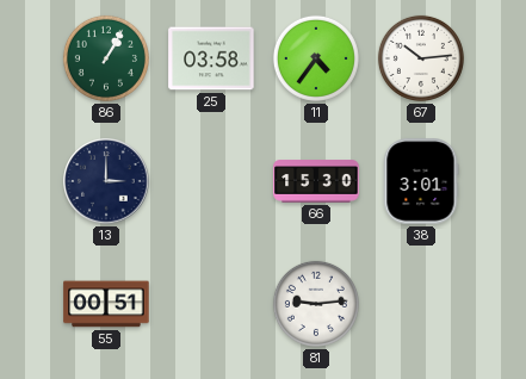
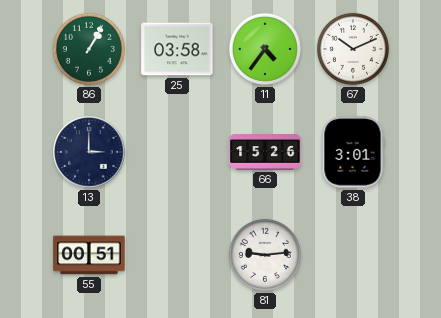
67: 10:14 -> 10:11
66: 15:30 -> 15:26
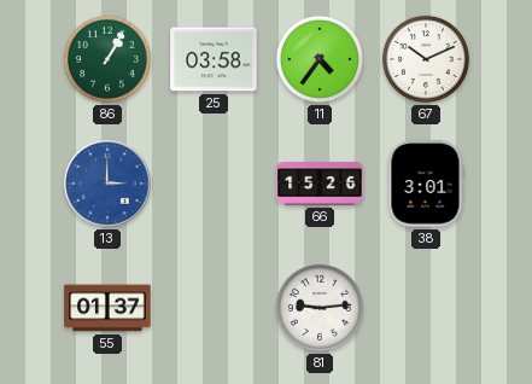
13 dial: navy -> blue
55: 00:51 -> 01:37
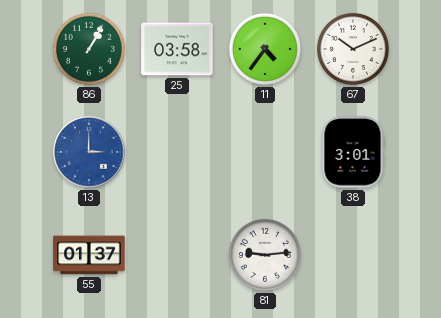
66: 15:26 -> none
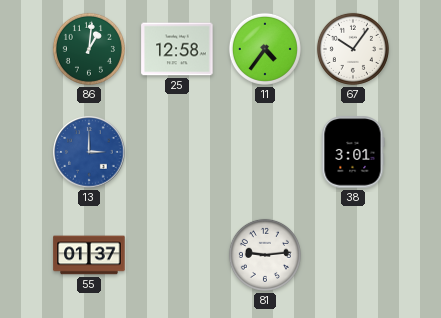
86: 1:05 -> 1:01
25: 03:58 -> 12:58
67: 10:11 -> 10:06
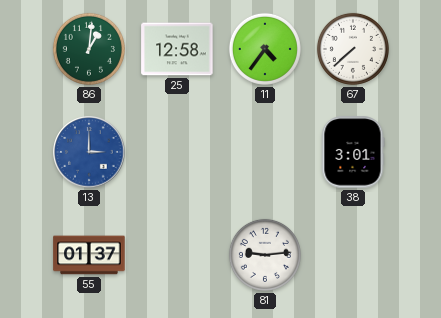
67: 10:06 -> 7:38
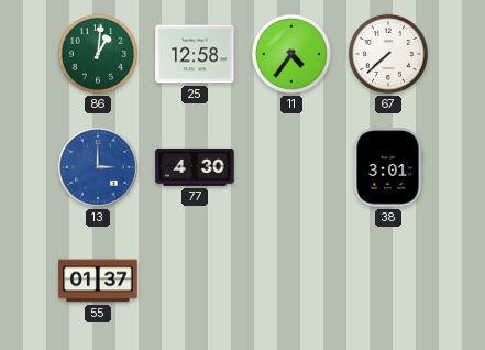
77: none -> 4:30
81: 9:14 -> none
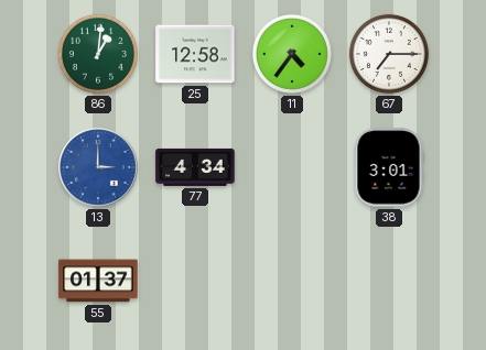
67: 7:38 -> 7:15
77: 4:30 -> 4:34
